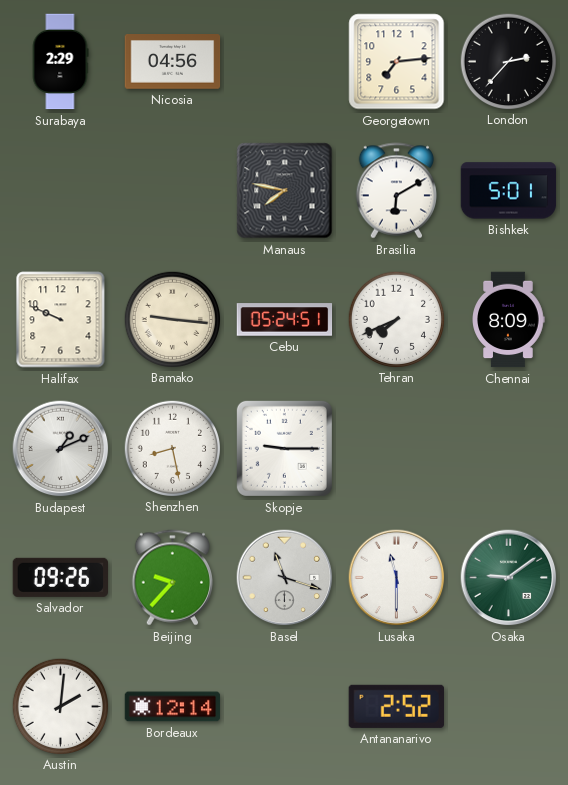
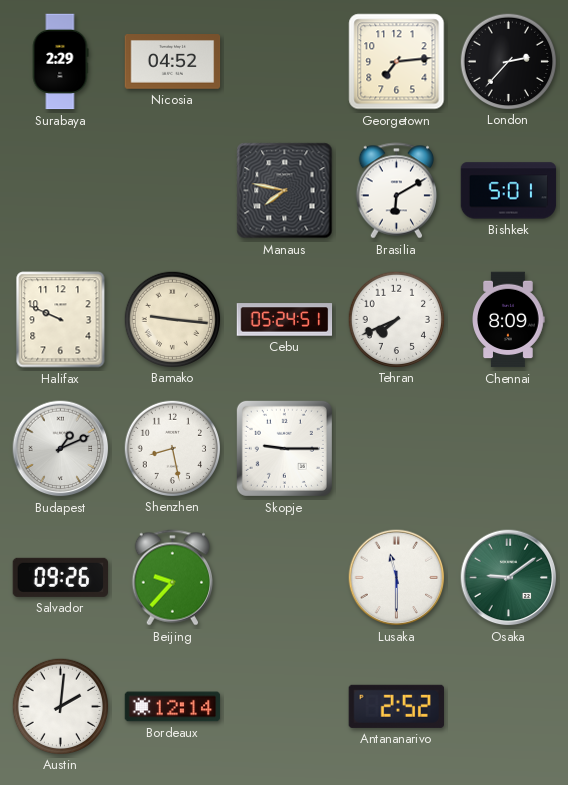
Nicosia: 04:56 -> 04:52
Basel: 11:18 -> none
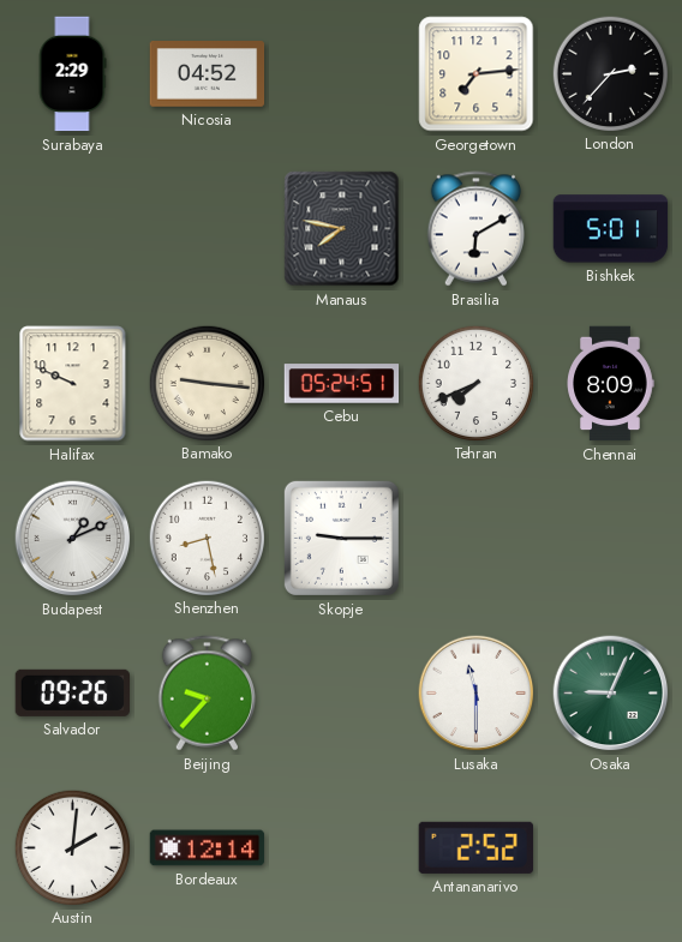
Osaka: 9:09 -> 9:04
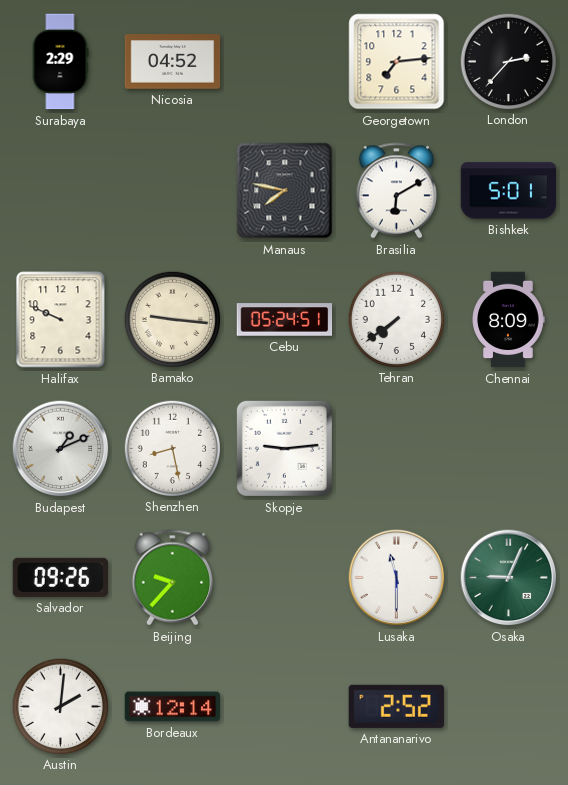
Tehran: 7:41 -> 7:39
Skopje: 9:15 -> 9:14
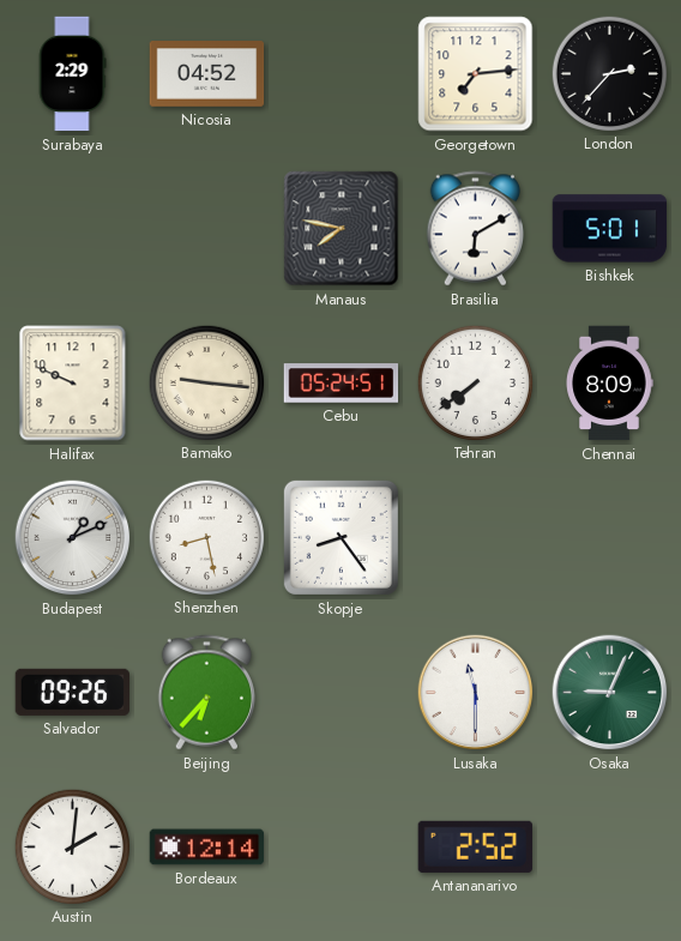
Skopje: 9:14 -> 8:24
Beijing: 9:37 -> 6:37
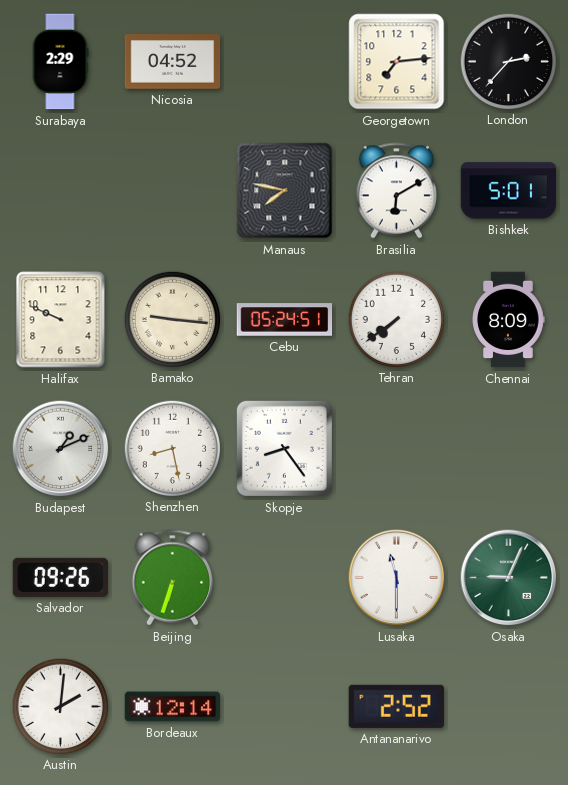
Beijing: 6:37 -> 6:33
